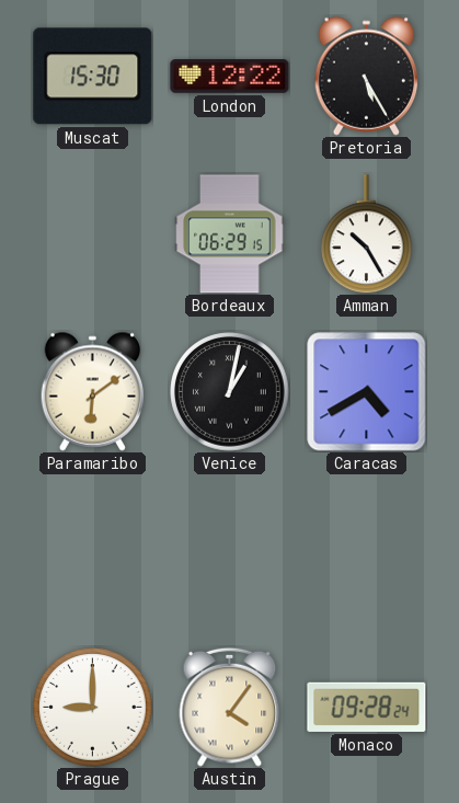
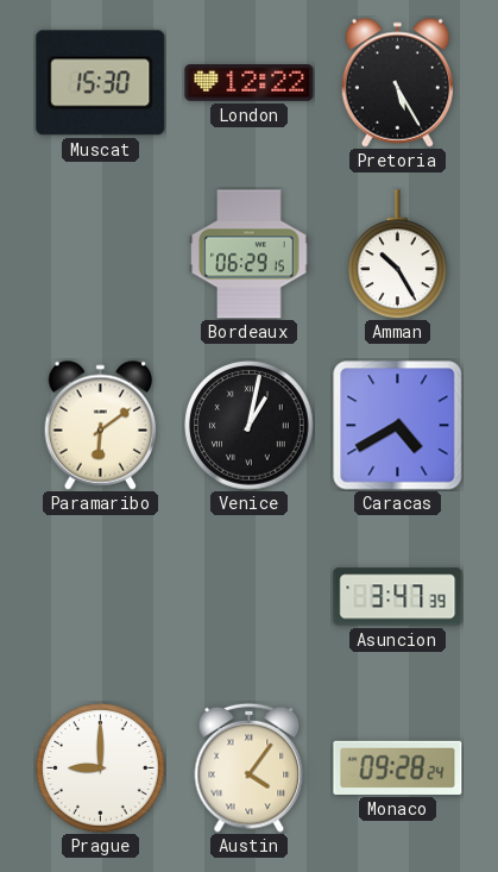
Asuncion: none -> 3:47
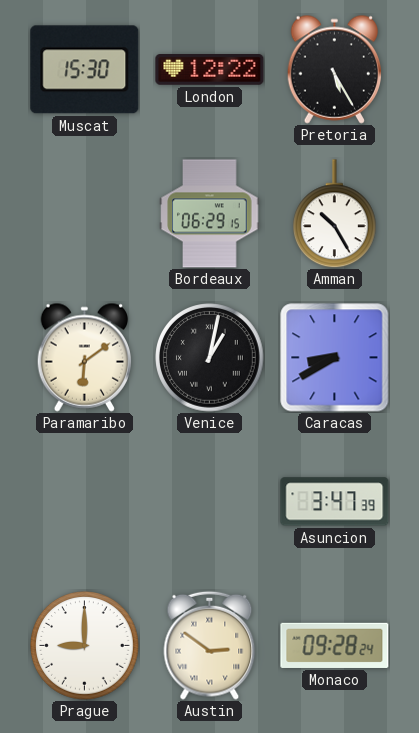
Caracas: 4:40 -> 8:40
Austin: 4:06 -> 2:51
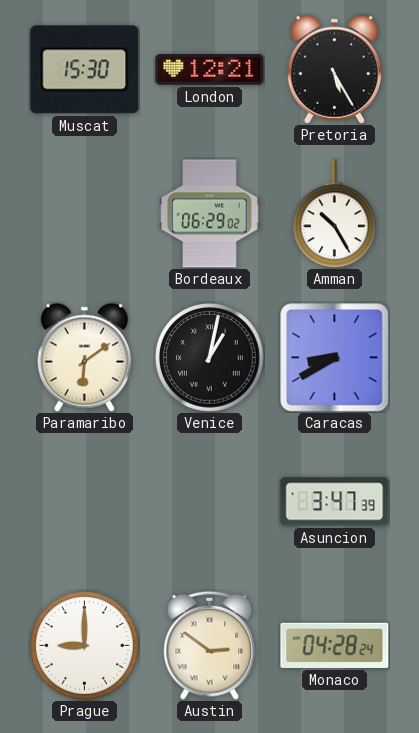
London: 12:22 -> 12:21
Bordeaux: 06:29:15 -> 06:29:02
Monaco: 09:28 -> 04:28
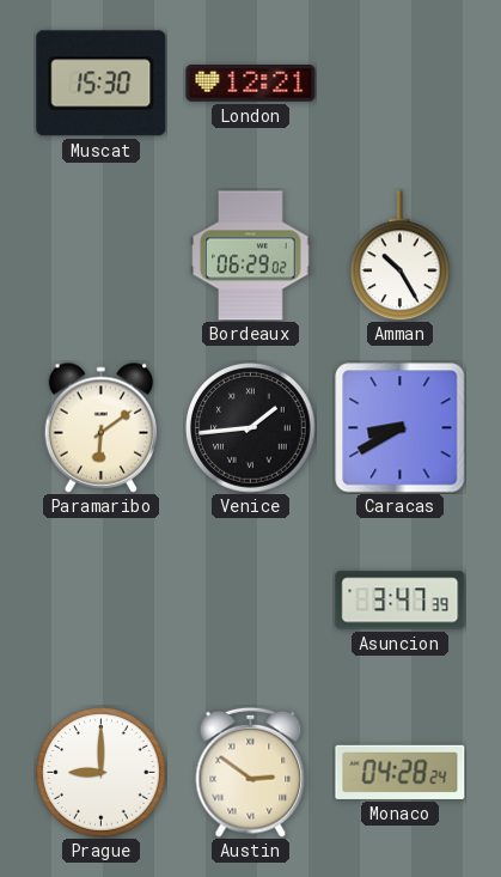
Pretoria: 5:25 -> none
Venice: 1:02 -> 1:44
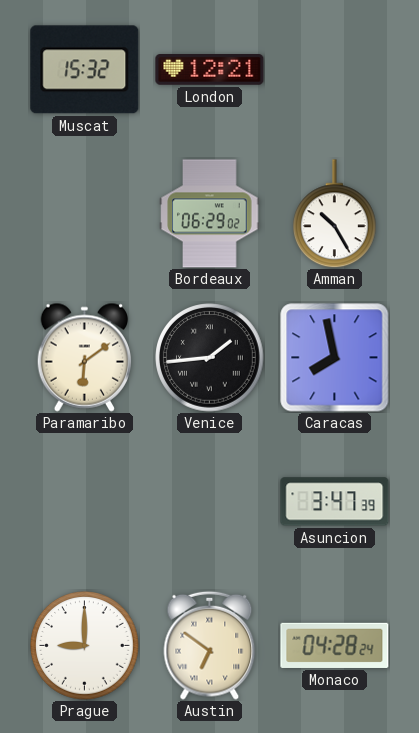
Muscat: 15:30 -> 15:32
Caracas: 8:40 -> 7:58
Austin: 2:51 -> 6:51
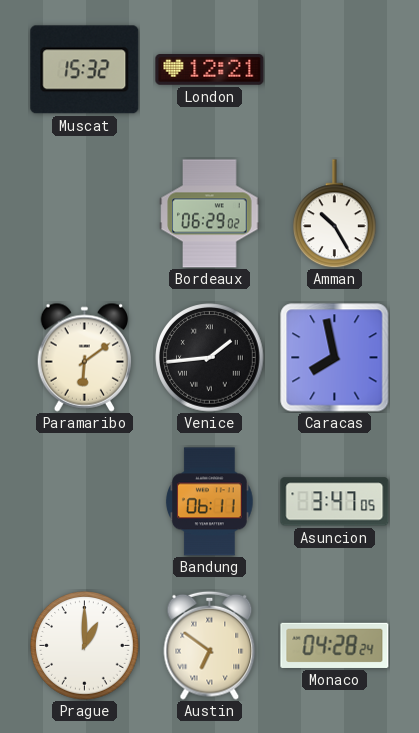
Bandung: none -> 06:11
Asuncion: 3:47:39 -> 3:47:05
Prague: 9:00 -> 1:00
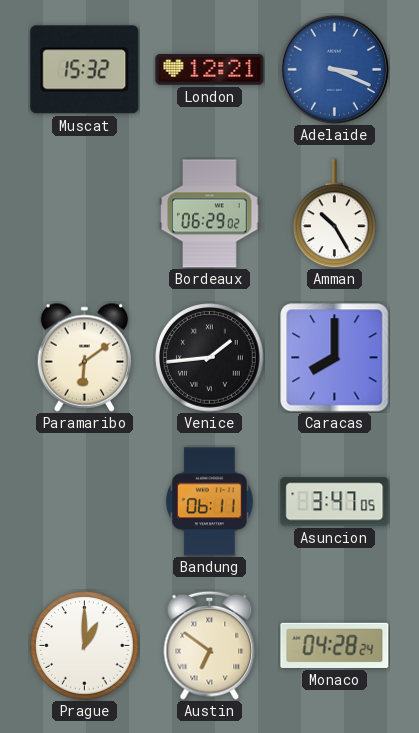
Adelaide: none -> 3:19
Caracas: 7:58 -> 8:00
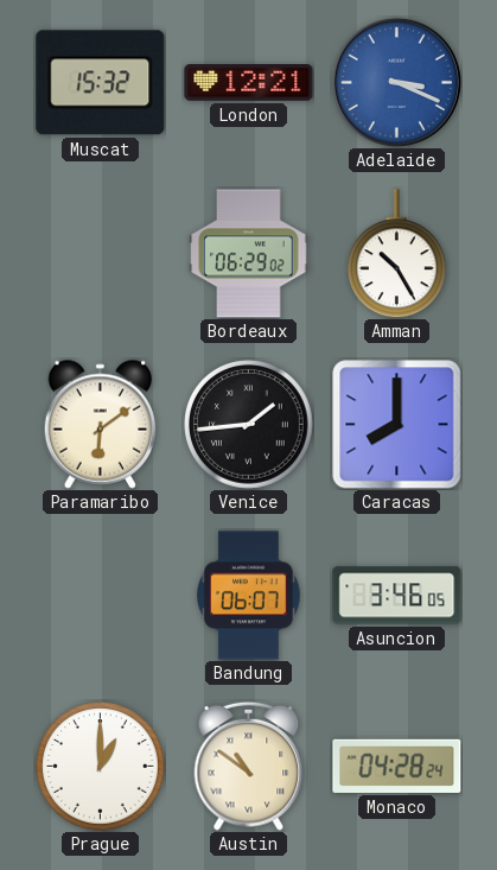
Bandung: 06:11 -> 06:07
Asuncion: 3:47 -> 3:46
Austin: 6:51 -> 10:51
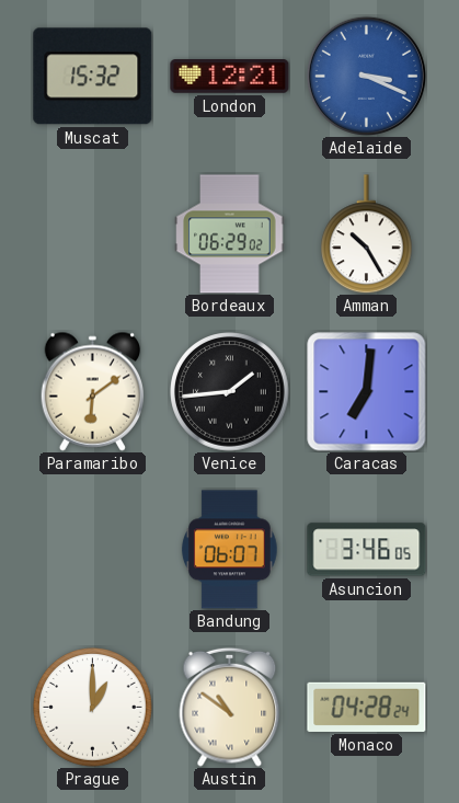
Caracas: 8:00 -> 7:01
